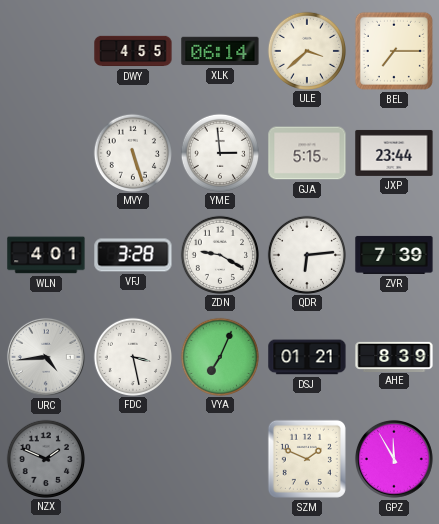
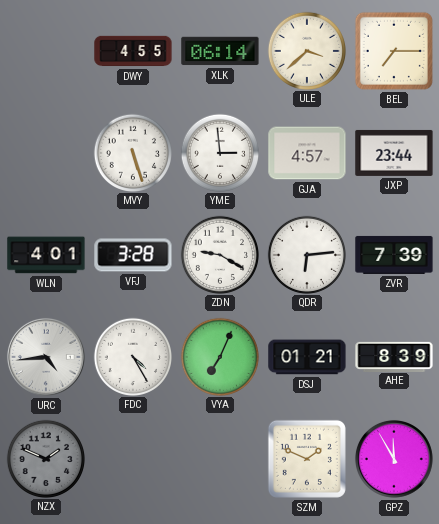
GJA: 5:15 -> 4:57
FDC: 3:28 -> 4:25
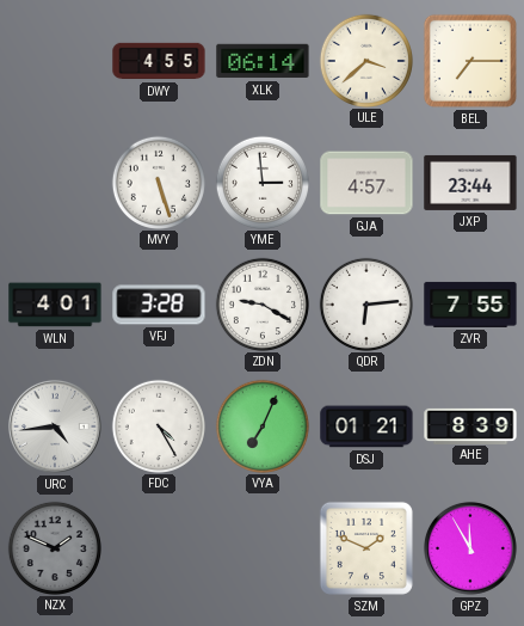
ZVR: 7:39 -> 7:55
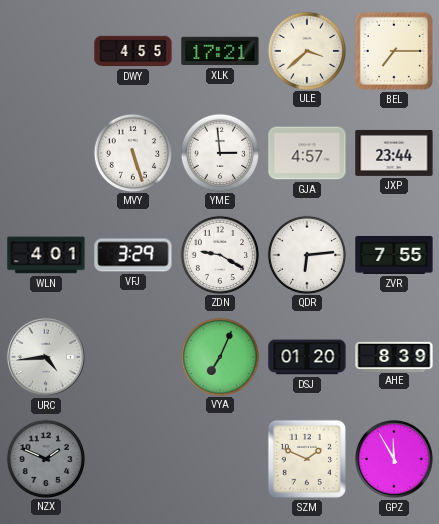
XLK: 06:14 -> 17:21
VFJ: 3:28 -> 3:29
FDC: 4:25 -> none
DSJ: 01:21 -> 01:20
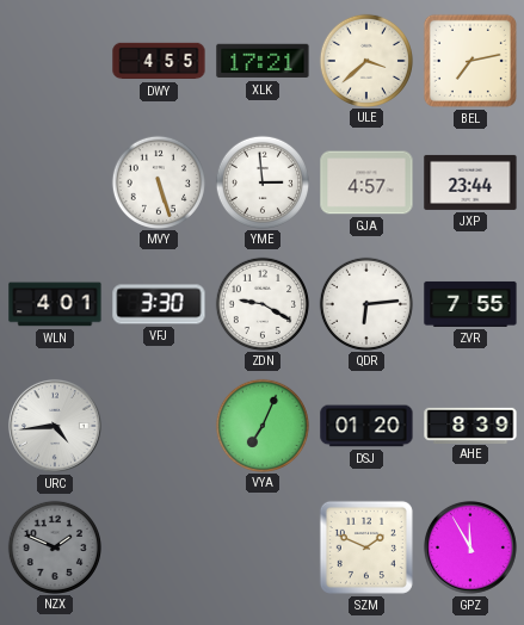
BEL: 7:15 -> 7:13
VFJ: 3:29 -> 3:30
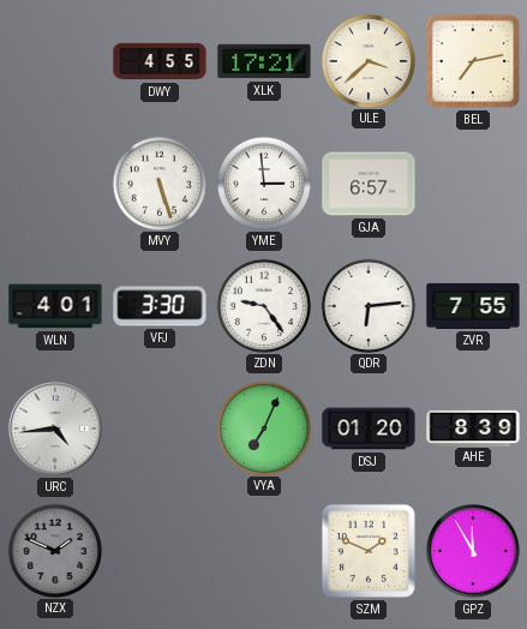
GJA: 4:57 -> 6:57
JXP: 23:44 -> none
ZDN: 9:20 -> 9:24
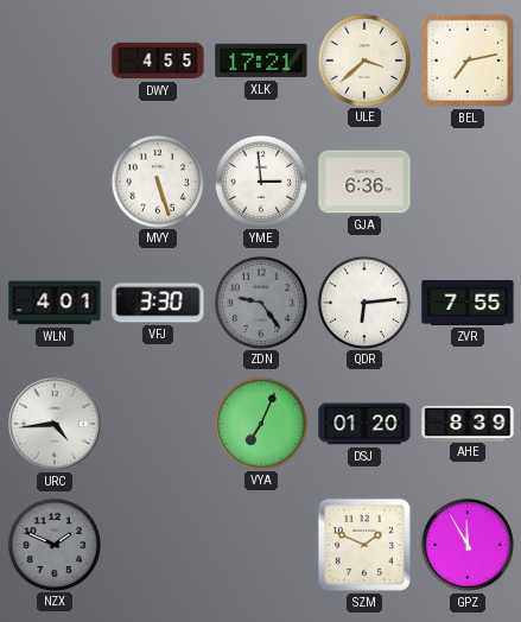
GJA: 6:57 -> 6:36
ZDN dial: white -> grey
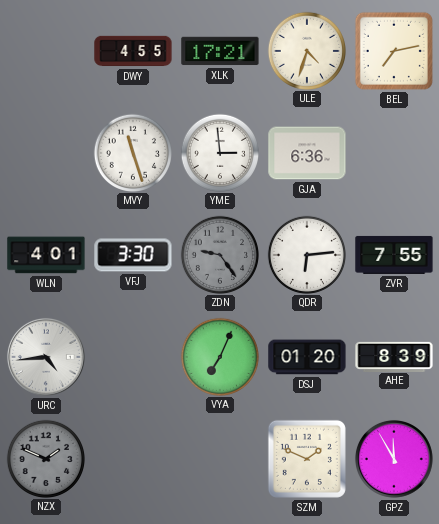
ULE: 3:38 -> 4:33
MVY: 5:27 -> 11:27
